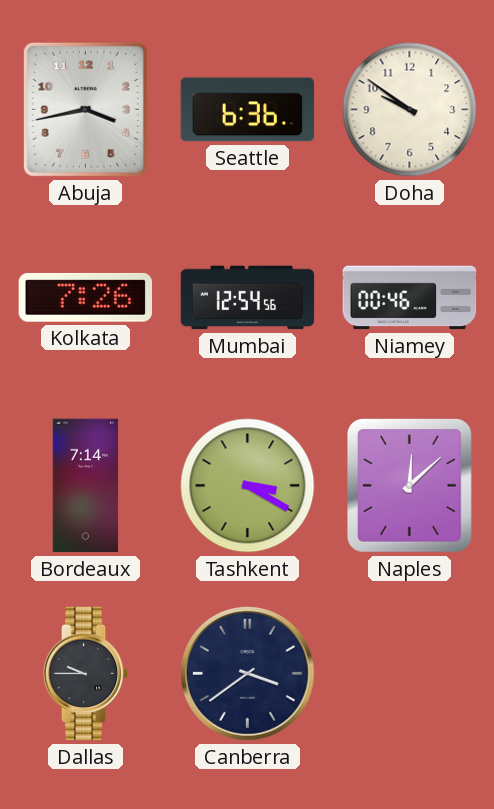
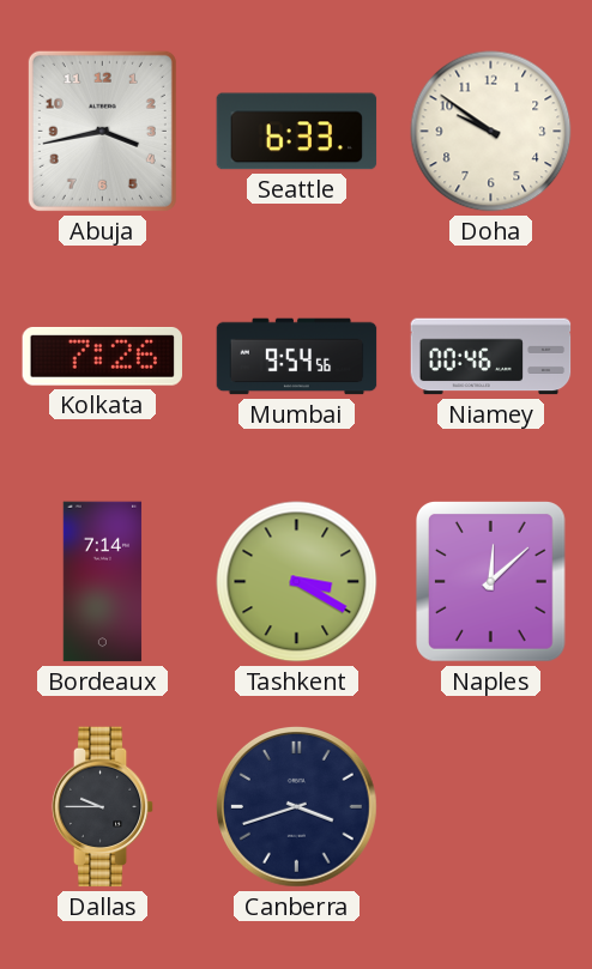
Seattle: 6:36 -> 6:33
Mumbai: 12:54 -> 9:54
Canberra: 3:39 -> 3:42
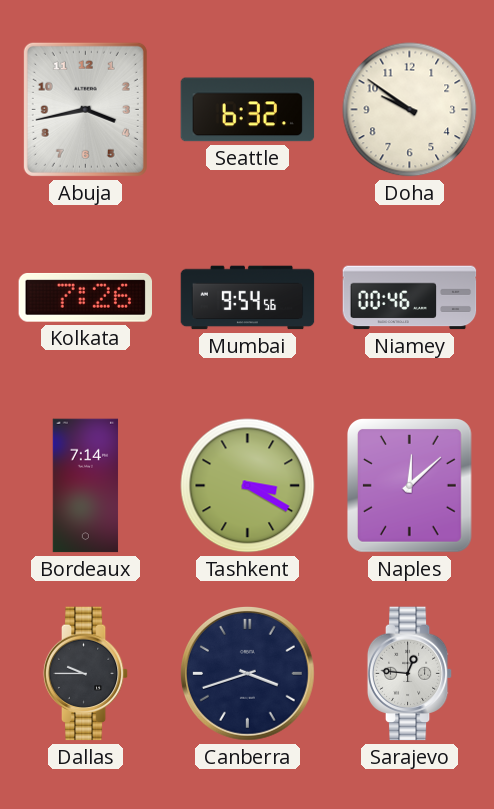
Seattle: 6:33 -> 6:32
Sarajevo: none -> 12:46
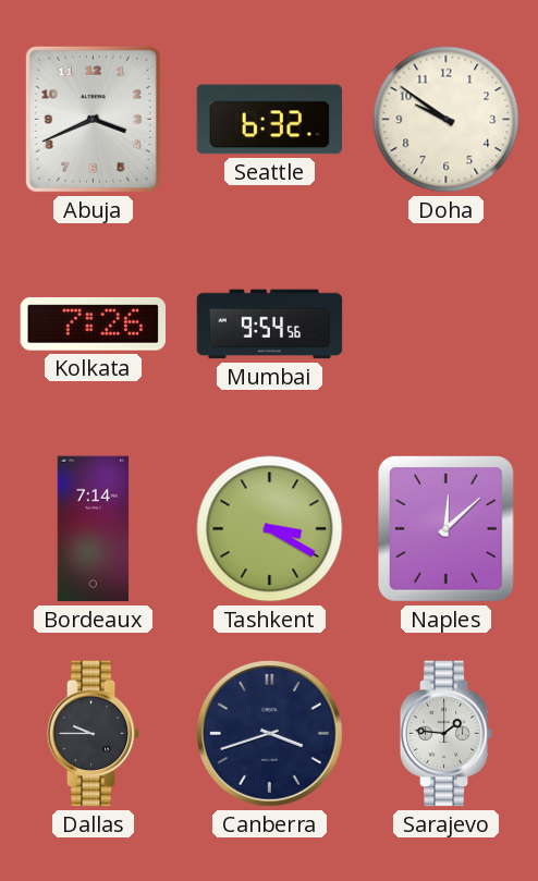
Abuja: 3:43 -> 3:41
Niamey: 00:46 -> none
Sarajevo: 12:46 -> 1:46
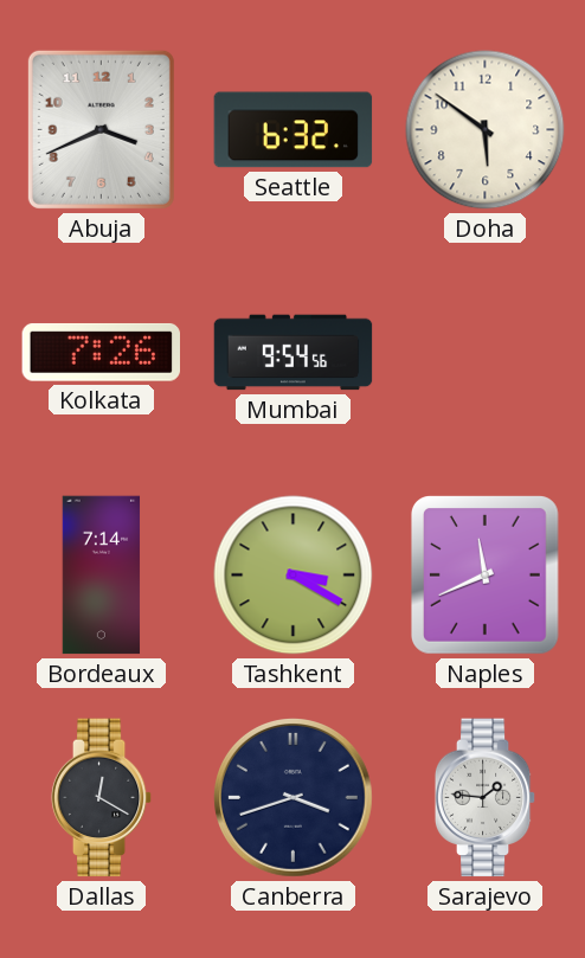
Doha: 9:51 -> 5:51
Naples: 12:08 -> 11:41
Dallas: 9:45 -> 12:20
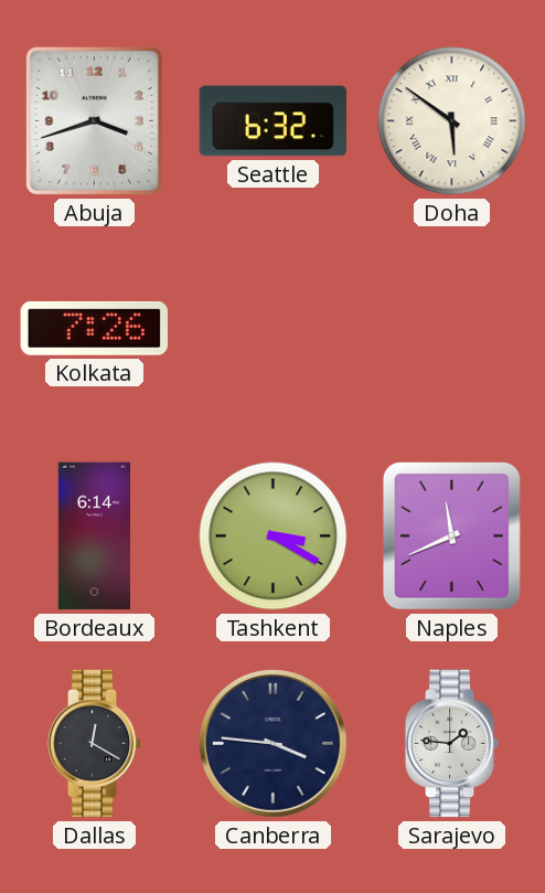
Abuja: 3:41 -> 3:42
Doha numerals: Arabic -> Roman
Mumbai: 9:54 -> none
Bordeaux: 7:14 -> 6:14
Canberra: 3:42 -> 3:46
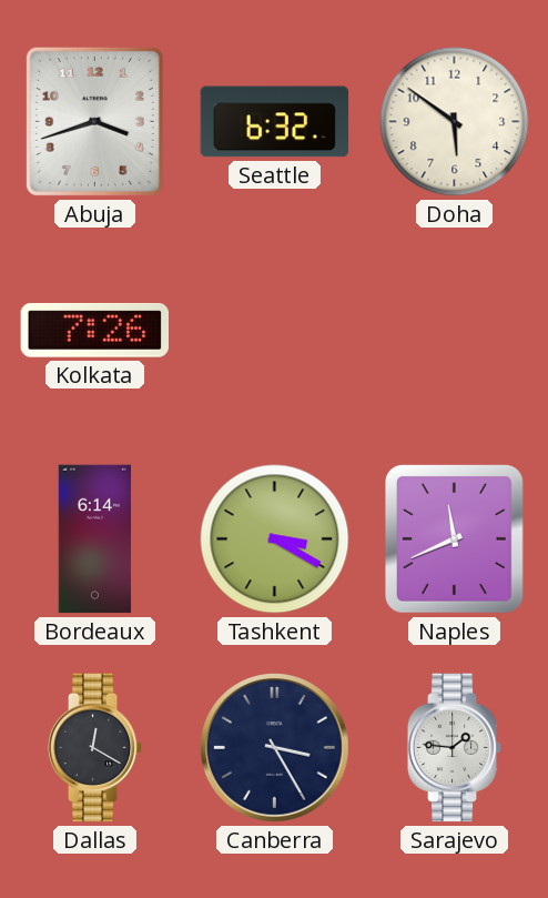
Doha numerals: Roman -> Arabic
Canberra: 3:46 -> 3:25
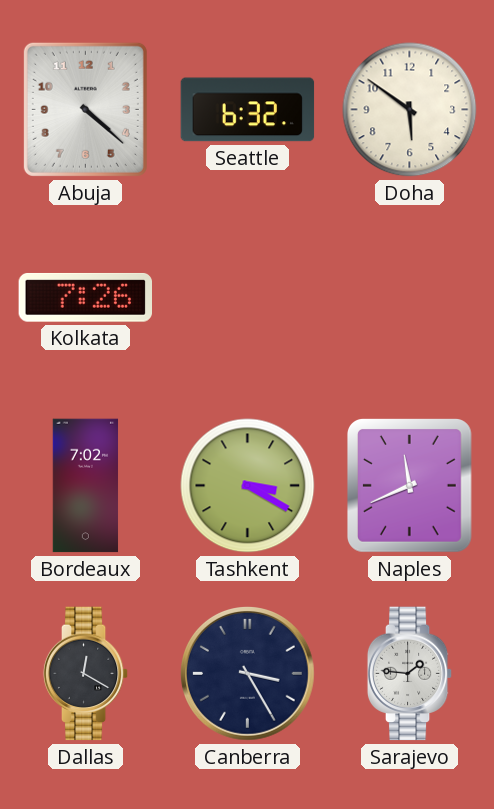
Abuja: 3:42 -> 4:22
Bordeaux: 6:14 -> 7:02
